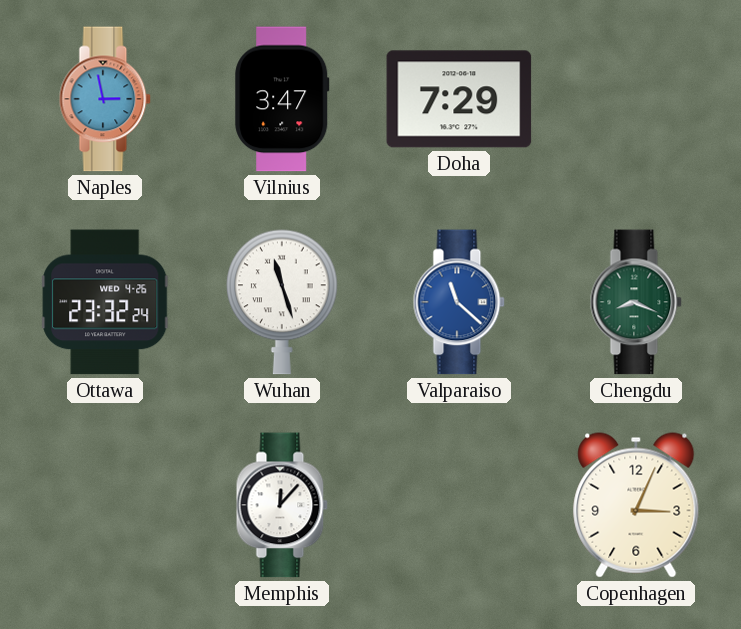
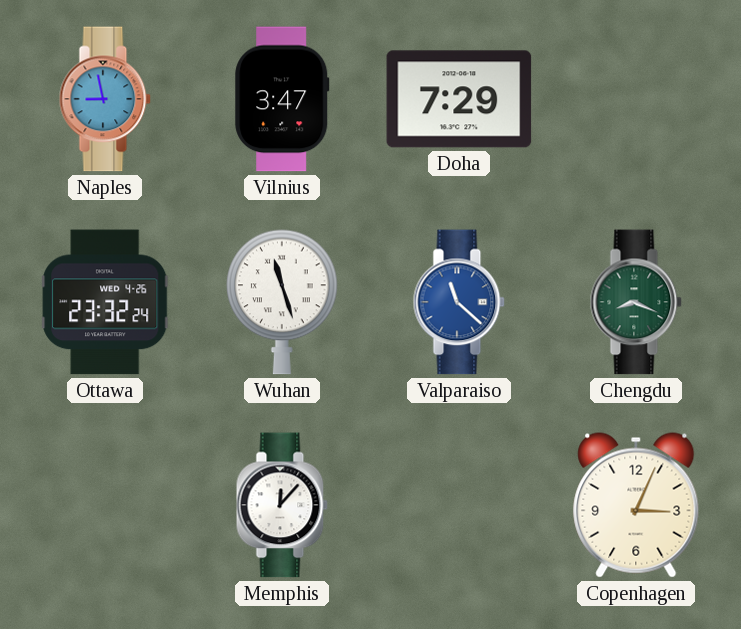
Naples: 2:58 -> 8:58
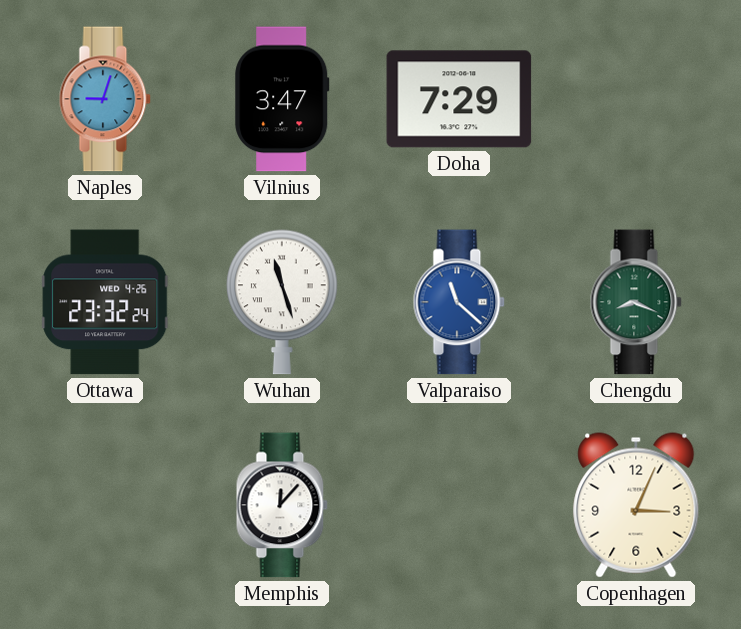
Naples: 8:58 -> 9:03
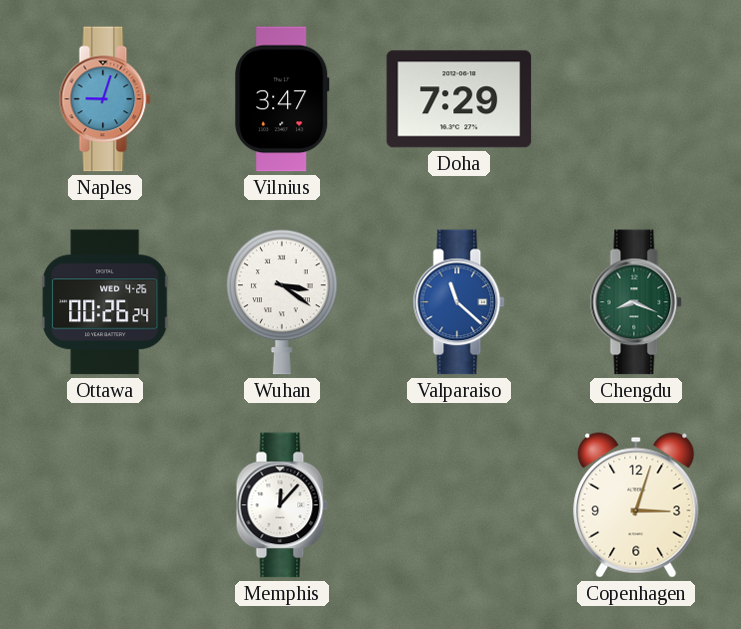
Ottawa: 23:32 -> 00:26
Wuhan: 11:27 -> 3:21
Copenhagen: 3:04 -> 3:03
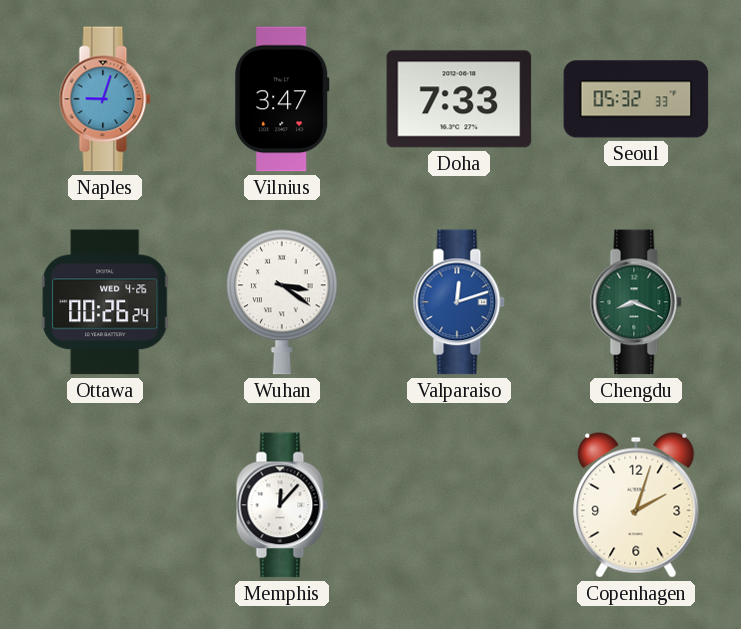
Doha: 7:29 -> 7:33
Seoul: none -> 05:32
Valparaiso: 11:22 -> 12:12
Copenhagen: 3:03 -> 2:03
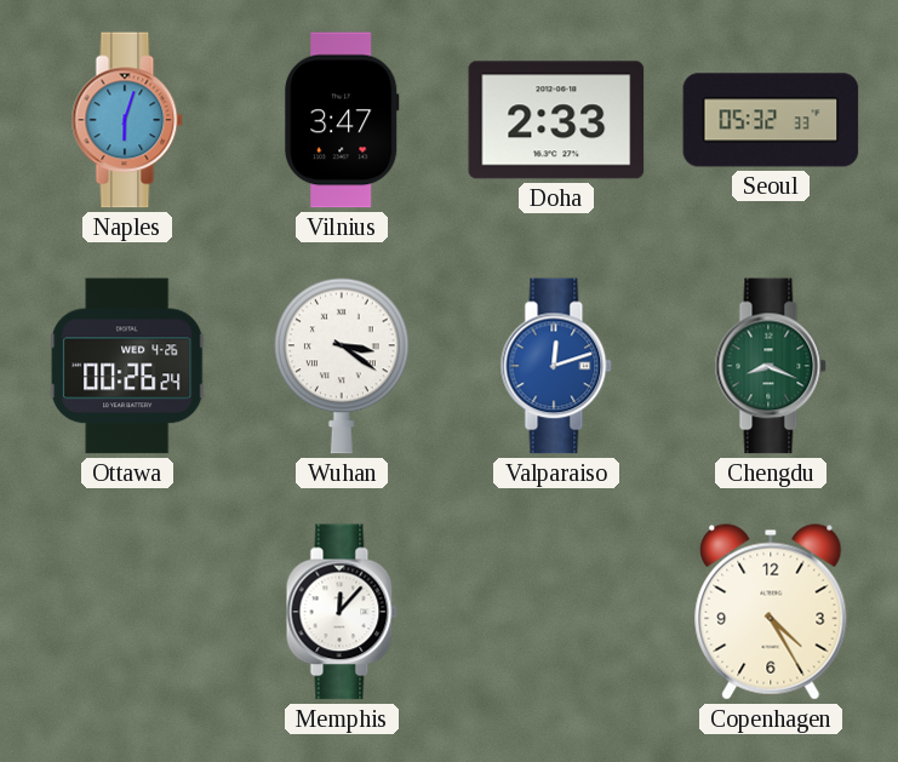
Naples: 9:03 -> 6:03
Doha: 7:33 -> 2:33
Copenhagen: 2:03 -> 4:25
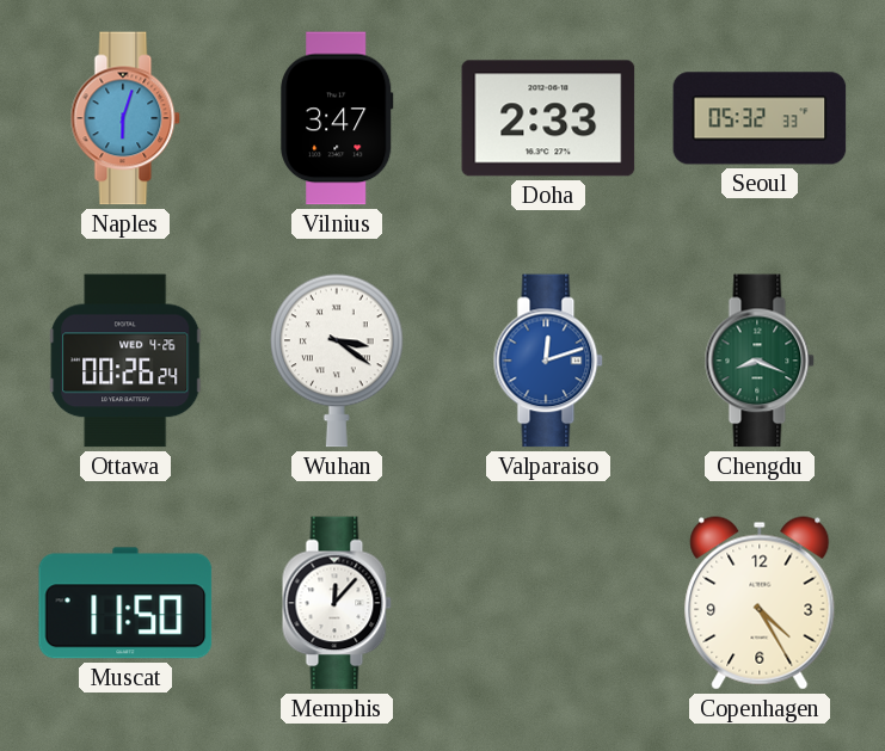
Muscat: none -> 11:50
